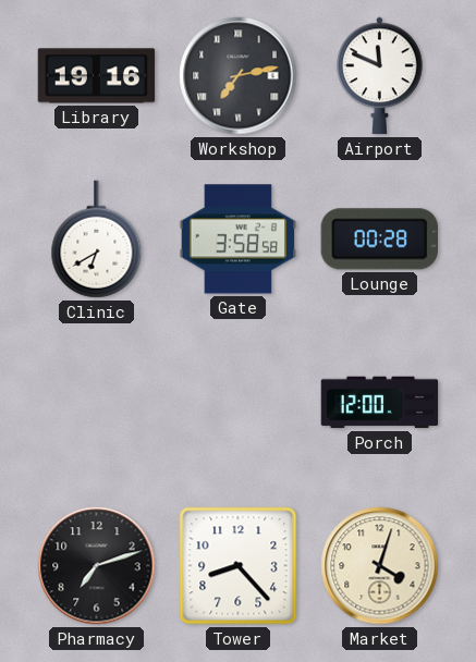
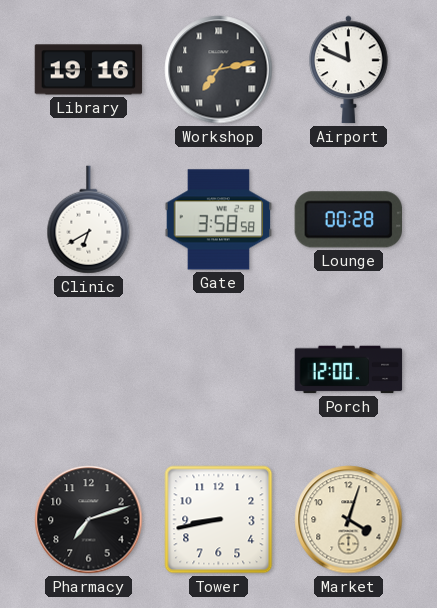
Tower: 8:23 -> 8:43
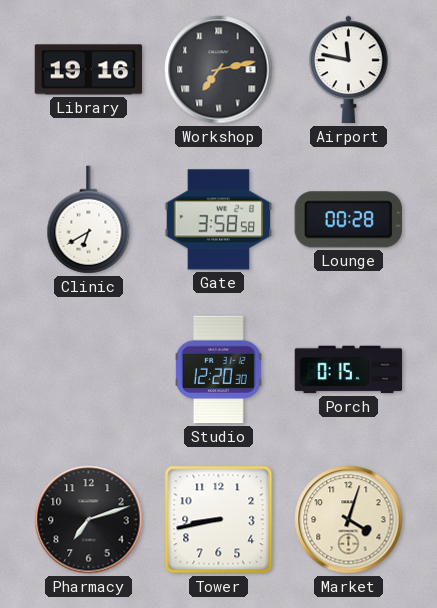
Airport: 11:49 -> 11:47
Studio: none -> 12:20
Porch: 12:00 -> 0:15
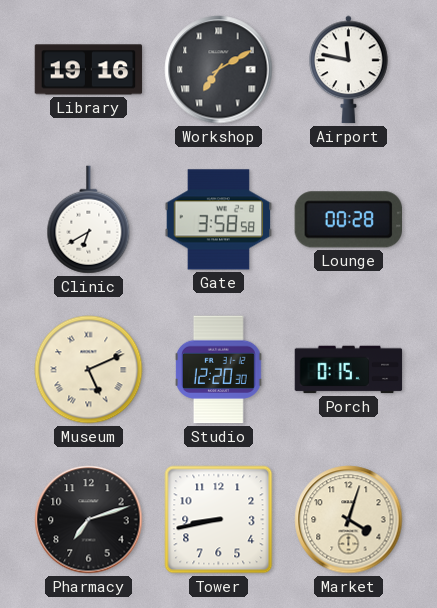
Workshop: 7:13 -> 7:10
Museum: none -> 5:11
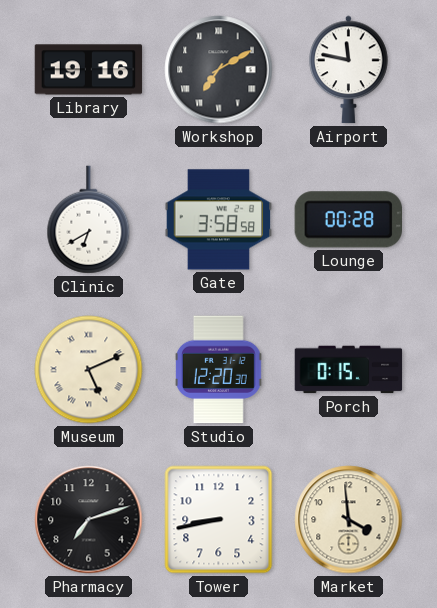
Market: 4:03 -> 3:59
